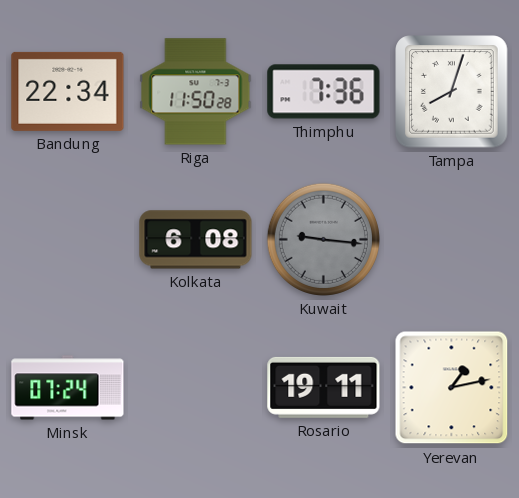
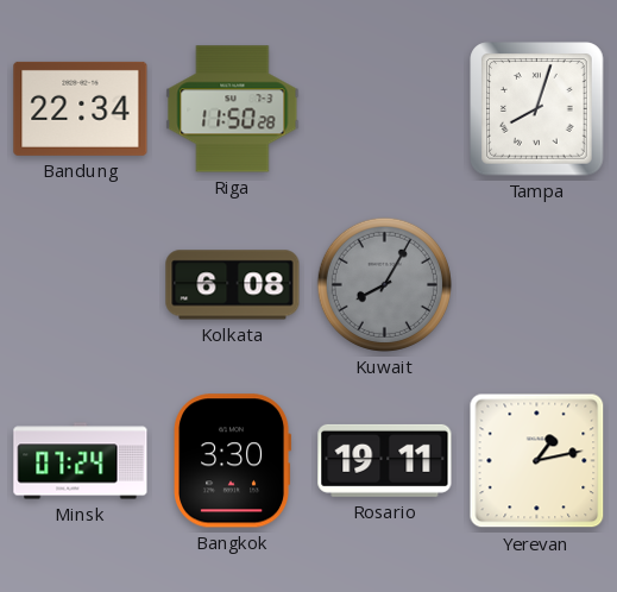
Thimphu: 7:36 -> none
Kuwait: 9:16 -> 8:05
Bangkok: none -> 3:30
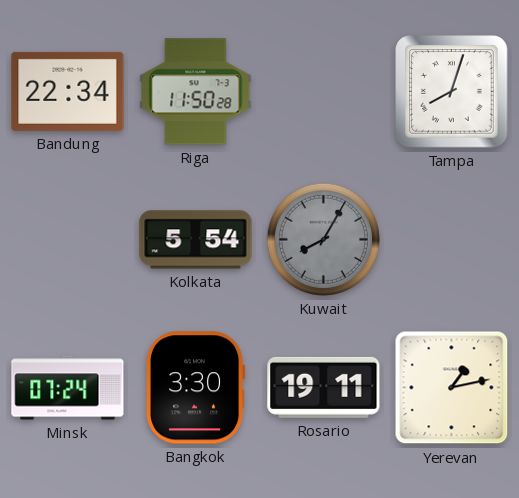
Kolkata: 6:08 -> 5:54
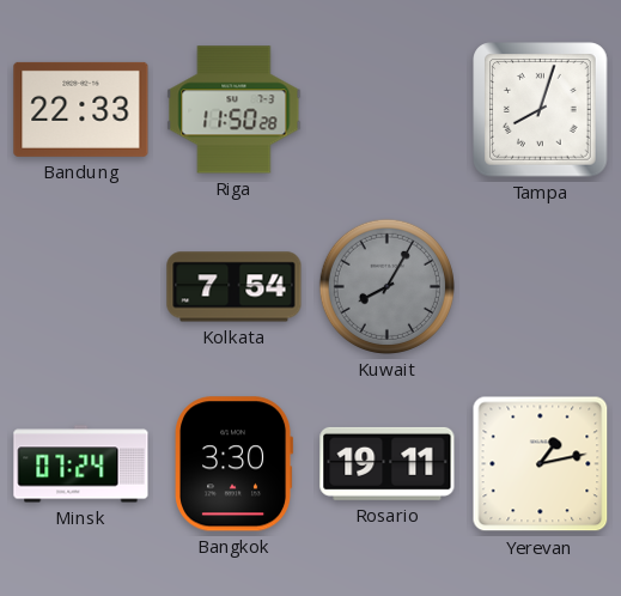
Bandung: 22:34 -> 22:33
Kolkata: 5:54 -> 7:54
